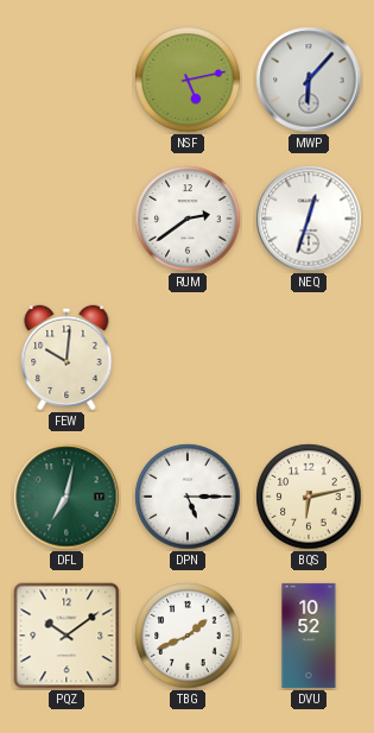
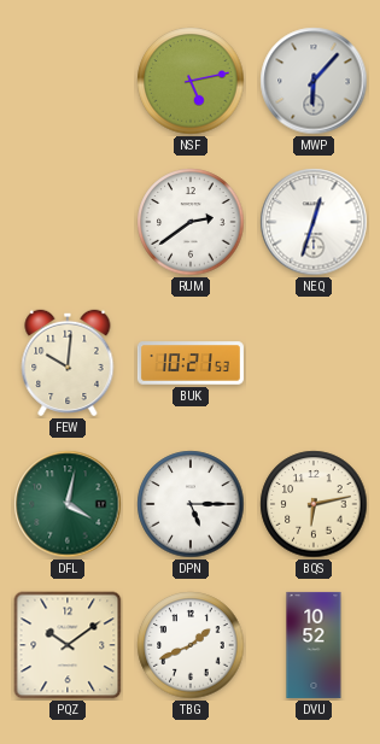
BUK: none -> 10:21
DFL: 7:02 -> 4:02
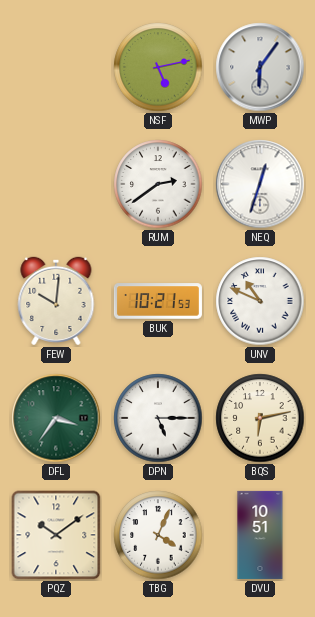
MWP: 6:07 -> 6:06
UNV: none -> 10:49
DFL: 4:02 -> 3:36
TBG: 1:41 -> 4:04
DVU: 10:52 -> 10:51
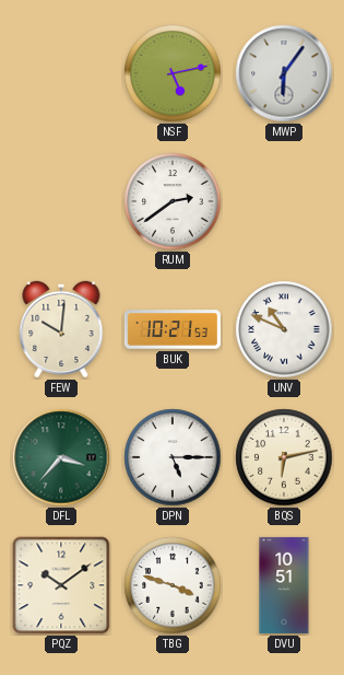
NEQ: 12:33 -> none
DFL: 3:36 -> 3:37
TBG: 4:04 -> 3:48
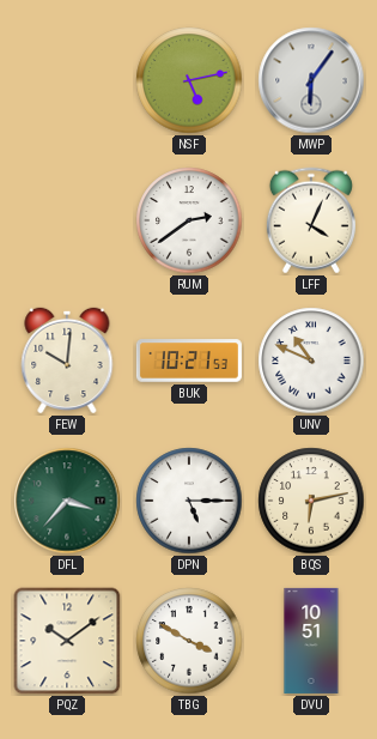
LFF: none -> 4:04
TBG: 3:48 -> 3:50
